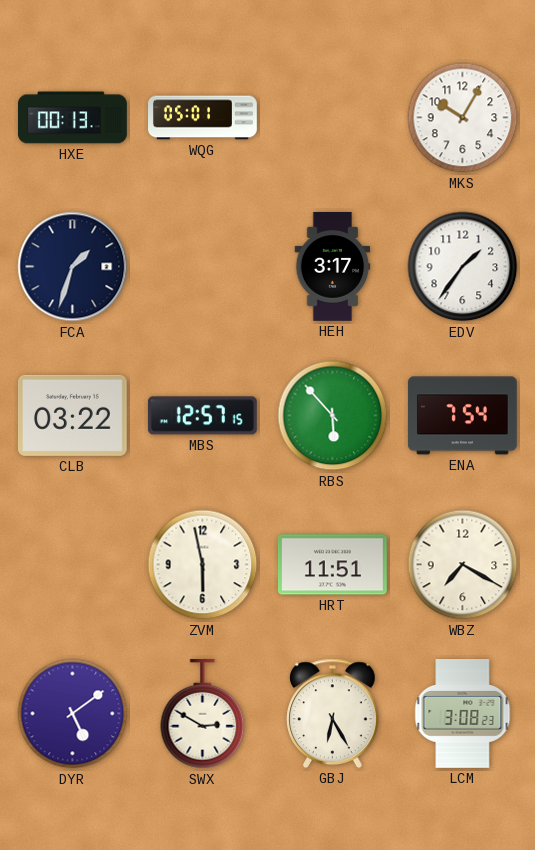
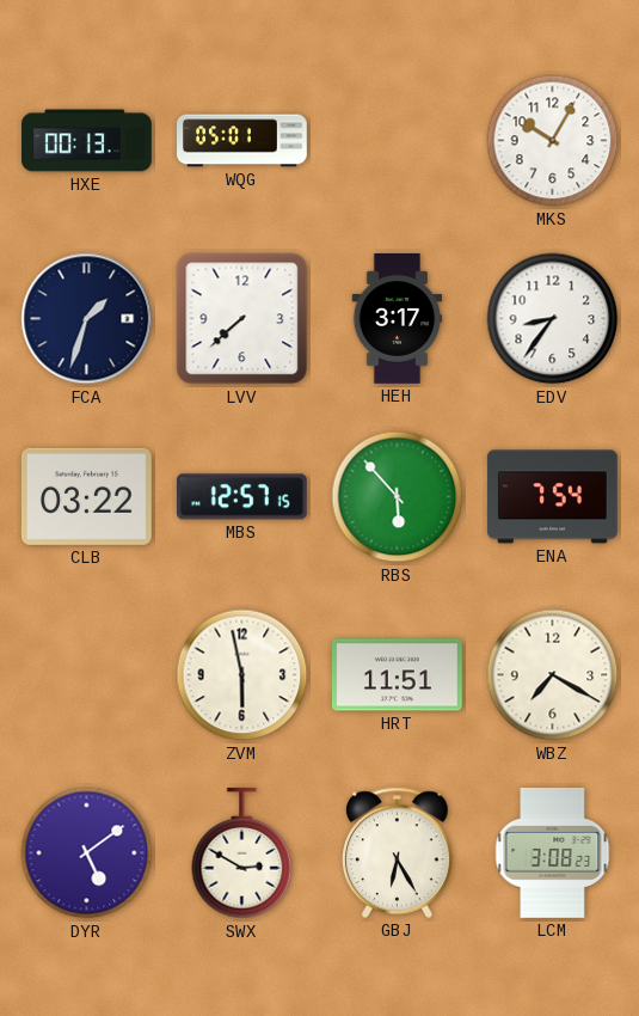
LVV: none -> 7:38
EDV: 1:36 -> 8:36
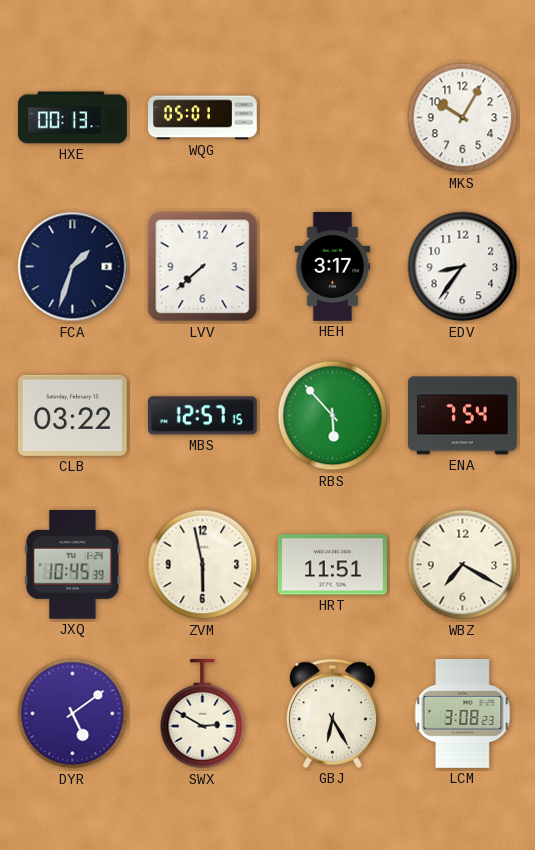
JXQ: none -> 10:45
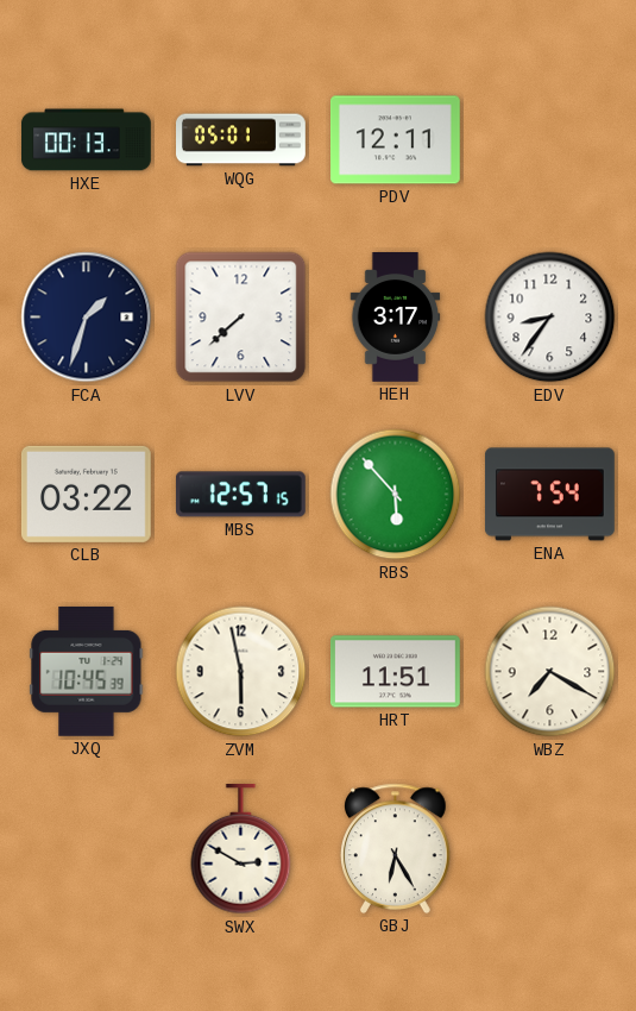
PDV: none -> 12:11
MKS: 10:05 -> none
DYR: 5:09 -> none
LCM: 3:08 -> none
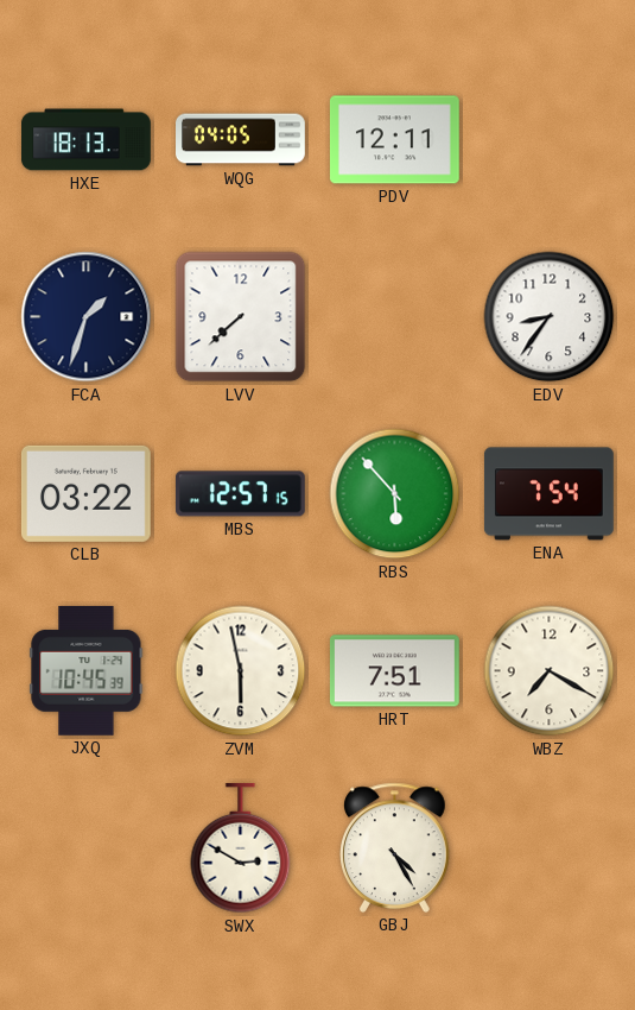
HXE: 00:13 -> 18:13
WQG: 05:01 -> 04:05
HEH: 3:17 -> none
HRT: 11:51 -> 7:51
GBJ: 6:25 -> 4:25
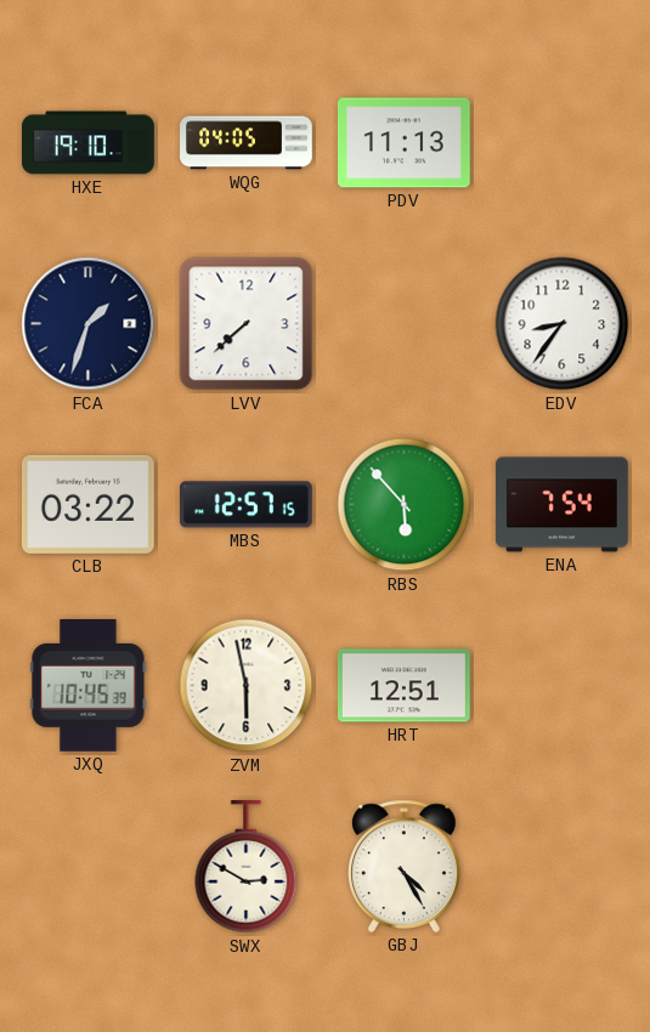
HXE: 18:13 -> 19:10
PDV: 12:11 -> 11:13
HRT: 7:51 -> 12:51
WBZ: 7:20 -> none
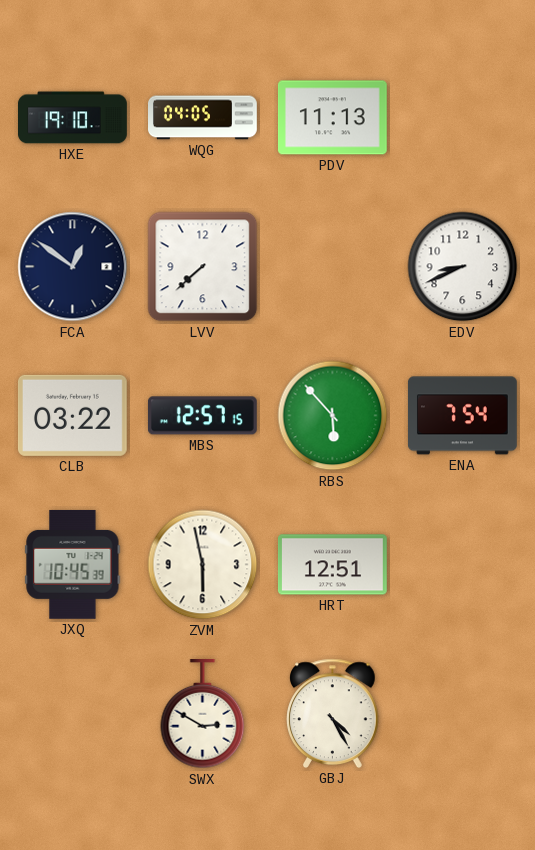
FCA: 1:33 -> 12:51
EDV: 8:36 -> 8:41
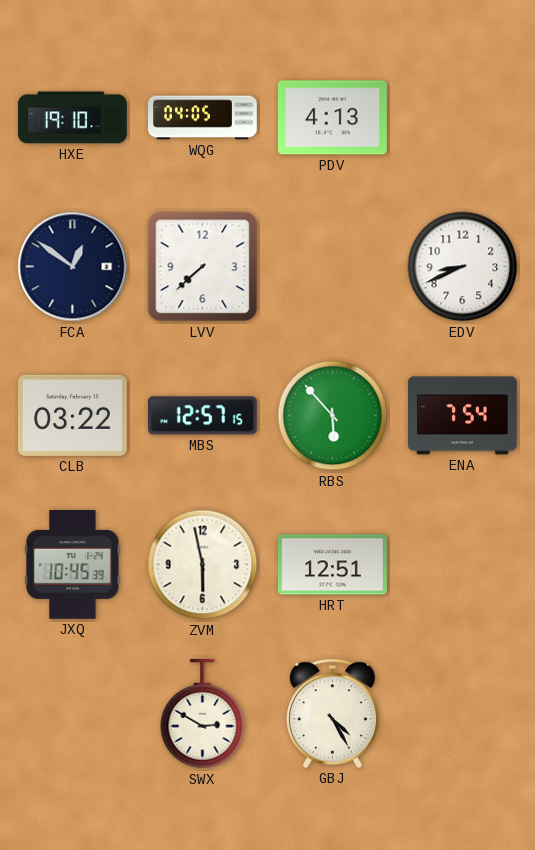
PDV: 11:13 -> 4:13
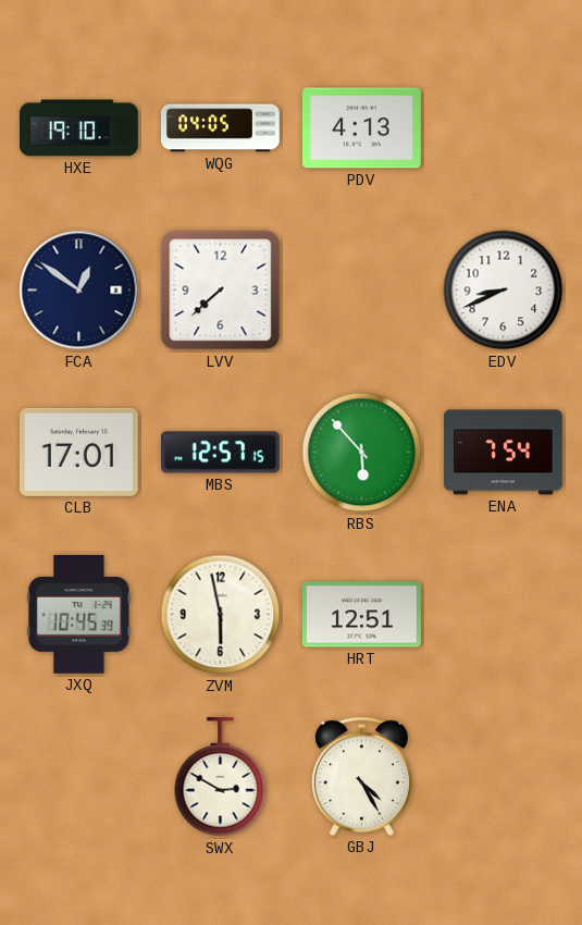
CLB: 03:22 -> 17:01
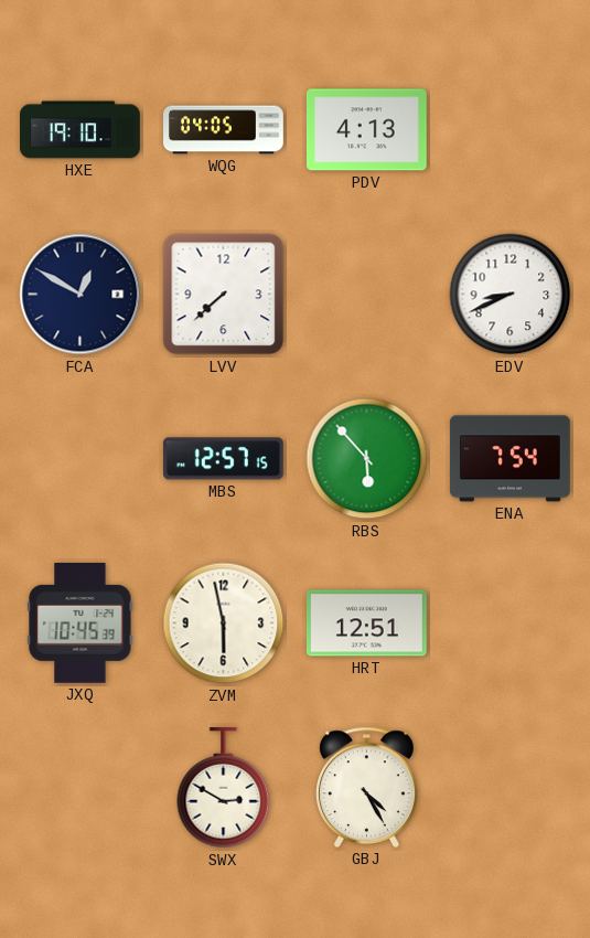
FCA: 12:51 -> 12:50
CLB: 17:01 -> none
